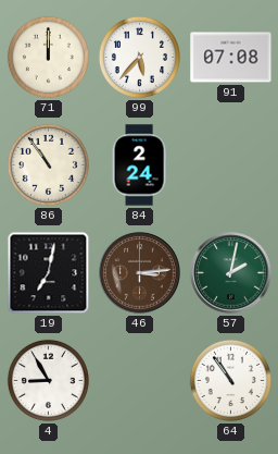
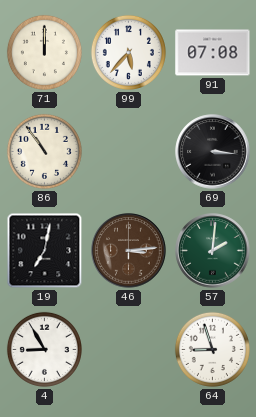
84: 2:24 -> none
69: none -> 3:16
57: 2:02 -> 2:01
64: 10:54 -> 8:57
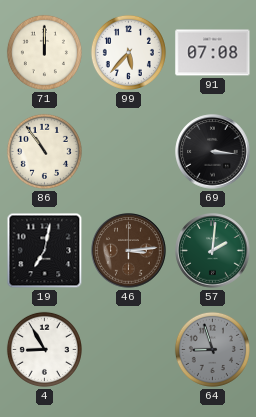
64 dial: white -> grey
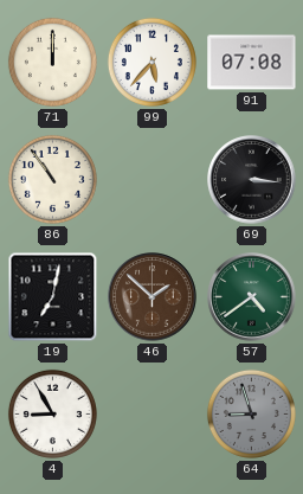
46: 3:14 -> 1:52
57: 2:01 -> 4:39
